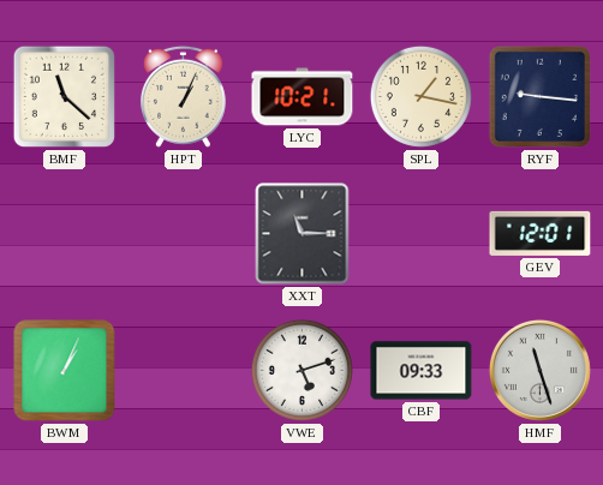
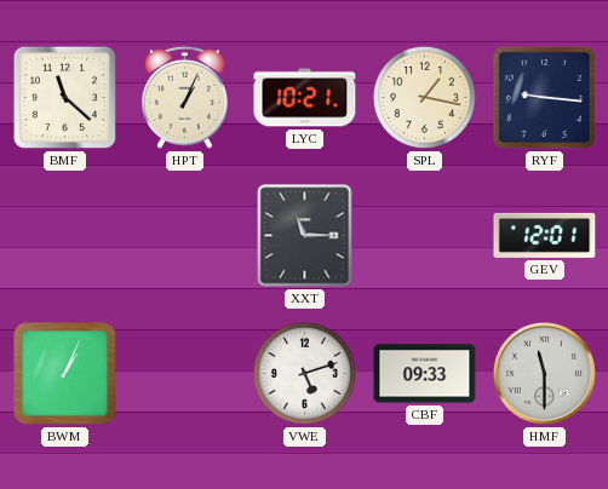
HMF: 11:27 -> 11:30
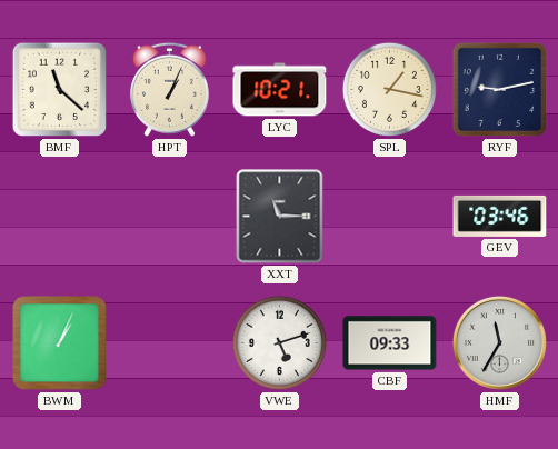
RYF: 9:16 -> 9:13
GEV: 12:01 -> 03:46
HMF: 11:30 -> 11:35
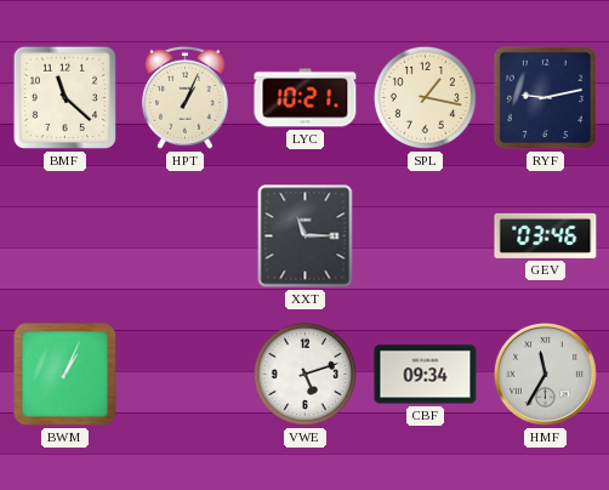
CBF: 09:33 -> 09:34
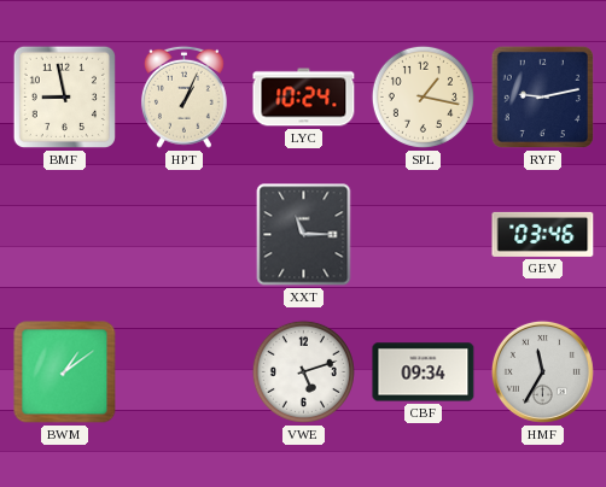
BMF: 11:22 -> 8:58
LYC: 10:21 -> 10:24
BWM: 1:04 -> 1:09
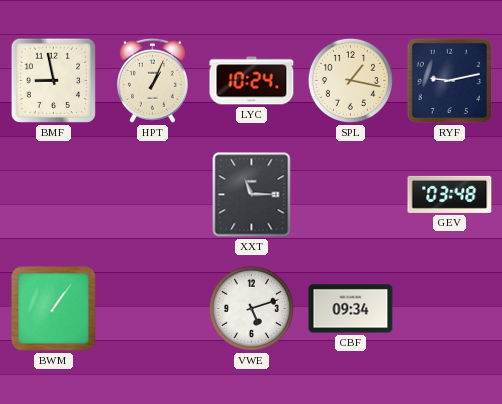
GEV: 03:46 -> 03:48
BWM: 1:09 -> 1:06
HMF: 11:35 -> none
